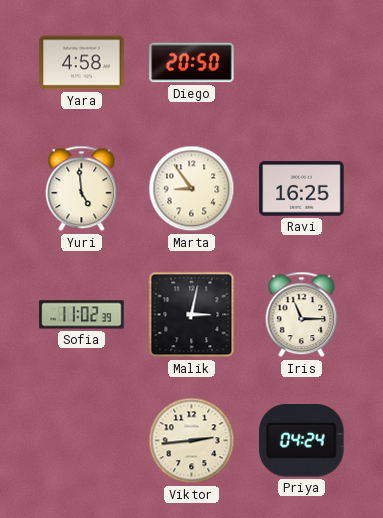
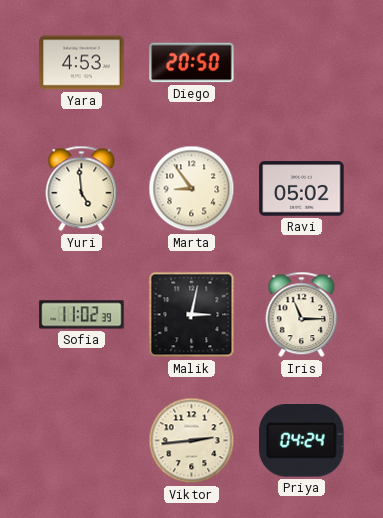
Yara: 4:58 -> 4:53
Ravi: 16:25 -> 05:02
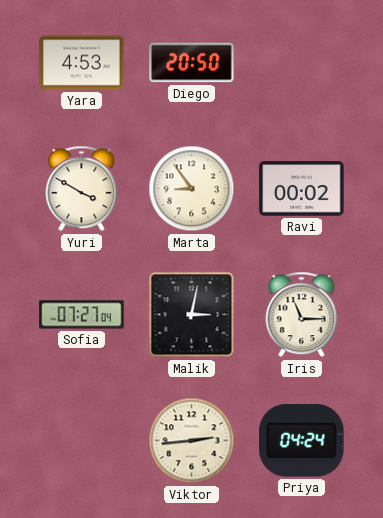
Yuri: 4:59 -> 3:50
Ravi: 05:02 -> 00:02
Sofia: 11:02 -> 07:27
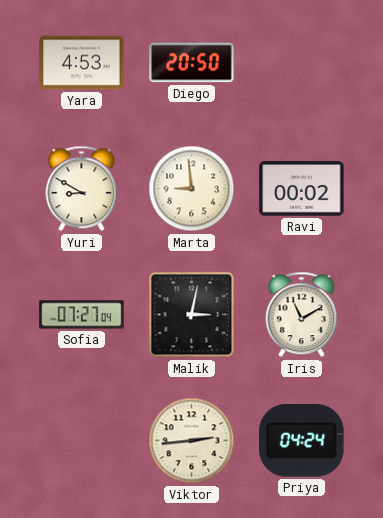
Yuri: 3:50 -> 8:50
Marta: 8:54 -> 8:59
Iris: 11:15 -> 11:10
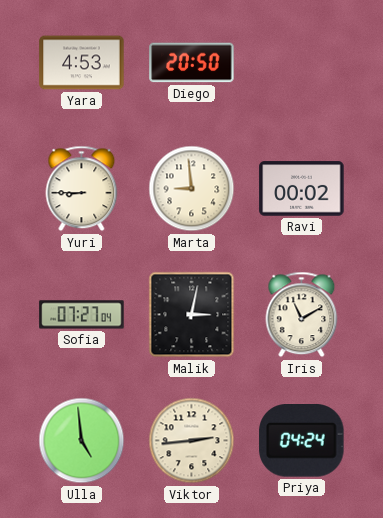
Yuri: 8:50 -> 8:45
Ulla: none -> 4:59
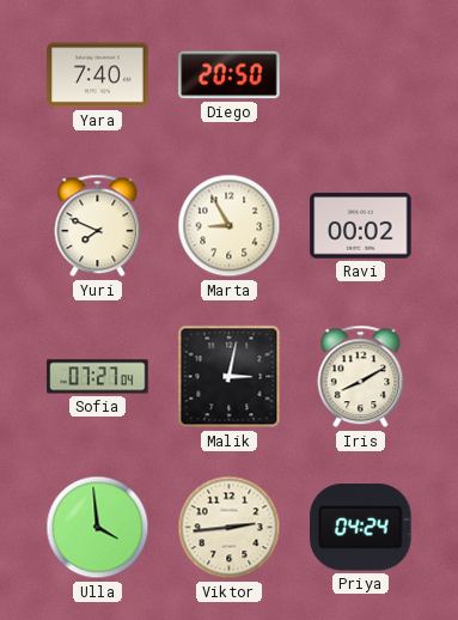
Yara: 4:53 -> 7:40
Yuri: 8:45 -> 7:49
Marta: 8:59 -> 8:55
Iris: 11:10 -> 8:10
Ulla: 4:59 -> 3:59
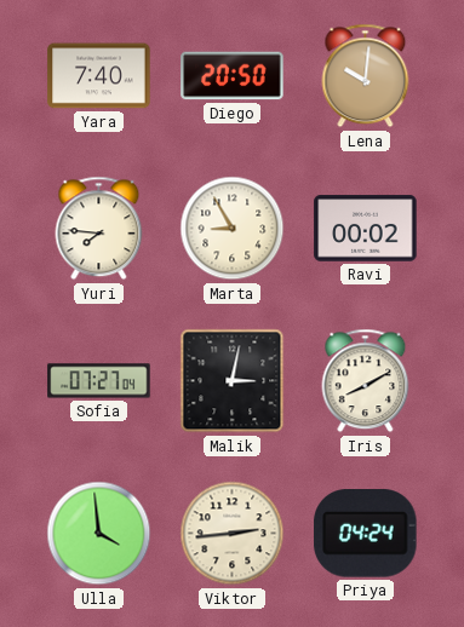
Lena: none -> 10:01
Yuri: 7:49 -> 7:46
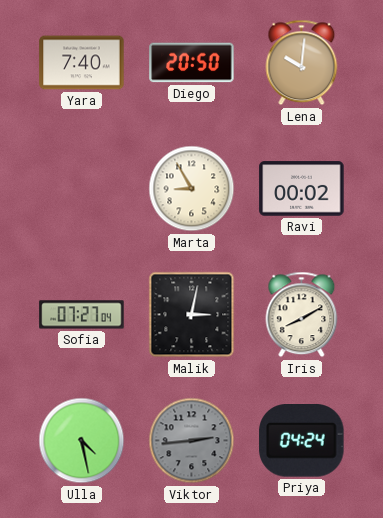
Yuri: 7:46 -> none
Ulla: 3:59 -> 4:28
Viktor dial: cream -> grey
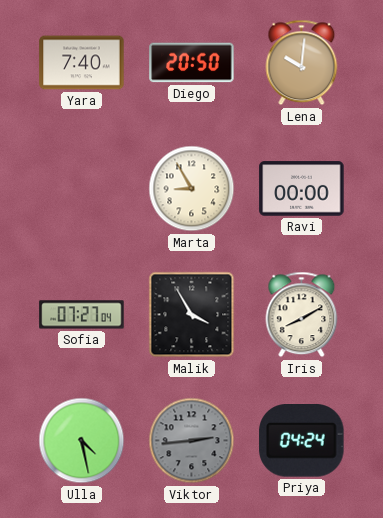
Ravi: 00:02 -> 00:00
Malik: 3:02 -> 3:55
